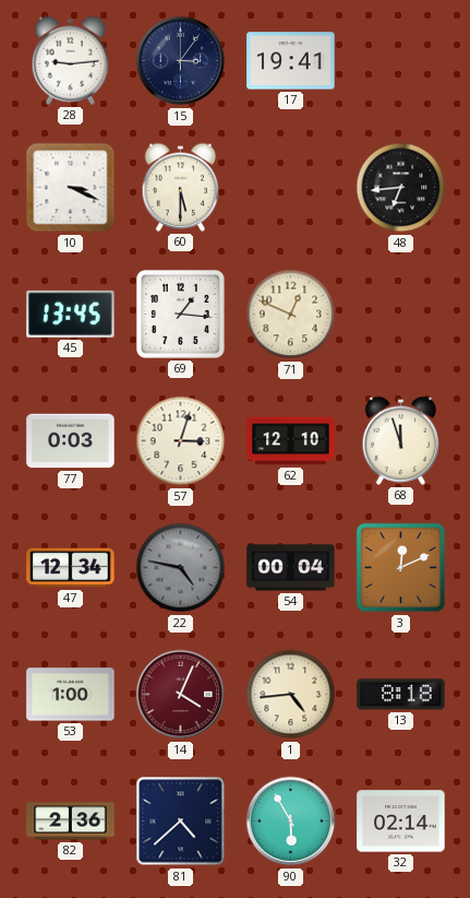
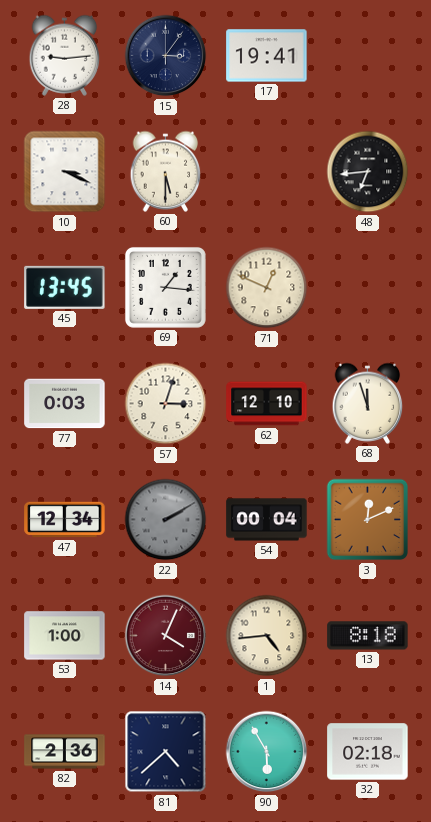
22: 4:47 -> 2:10
32: 02:14 -> 02:18
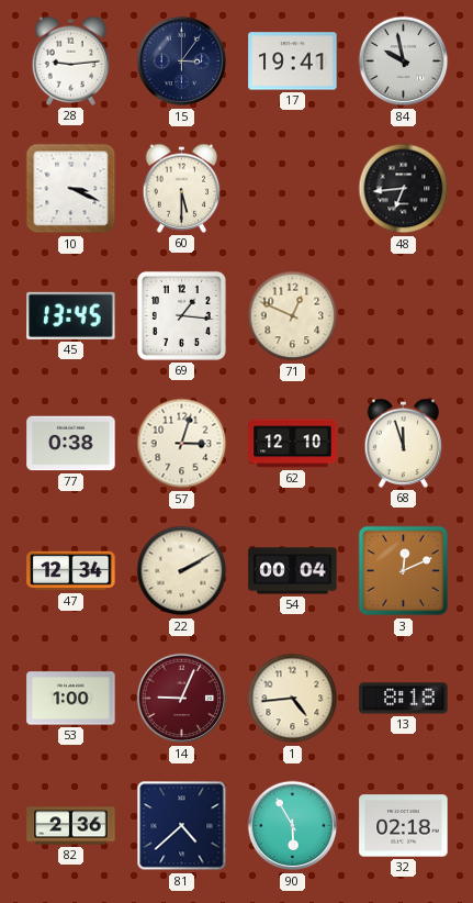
84: none -> 9:58
77: 0:03 -> 0:38
22 dial: grey -> cream
14: 4:04 -> 9:04
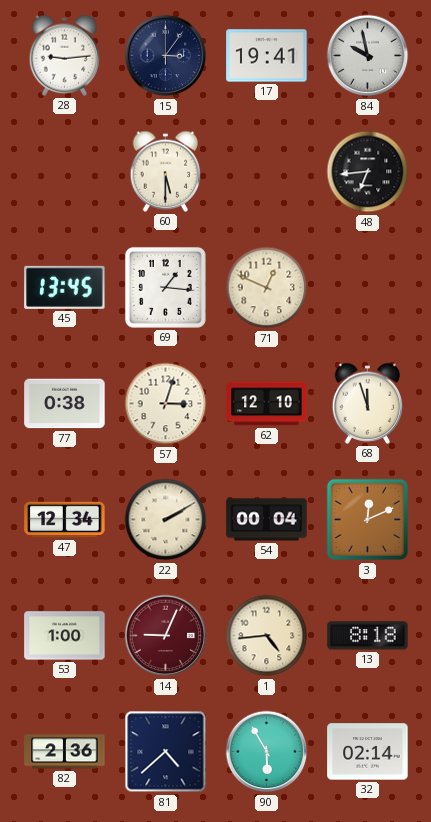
10: 3:19 -> none
32: 02:18 -> 02:14
